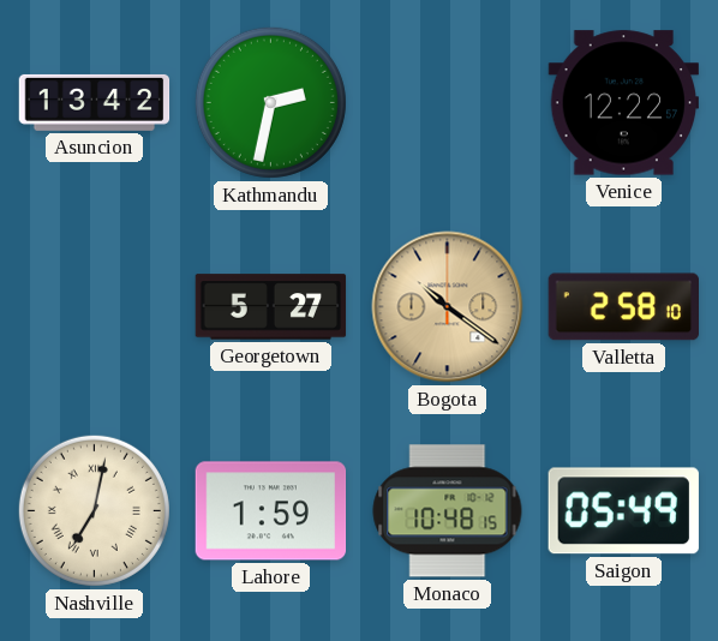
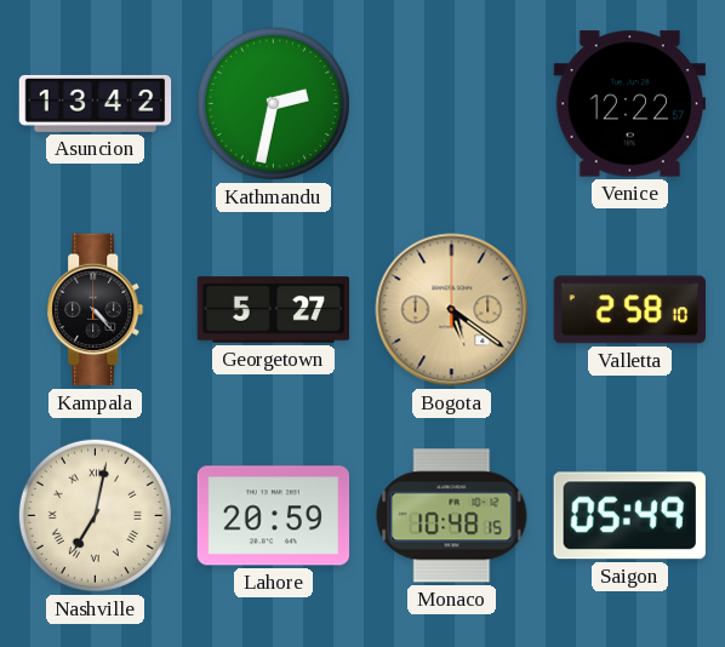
Kampala: none -> 4:23
Bogota: 10:21 -> 5:21
Lahore: 1:59 -> 20:59
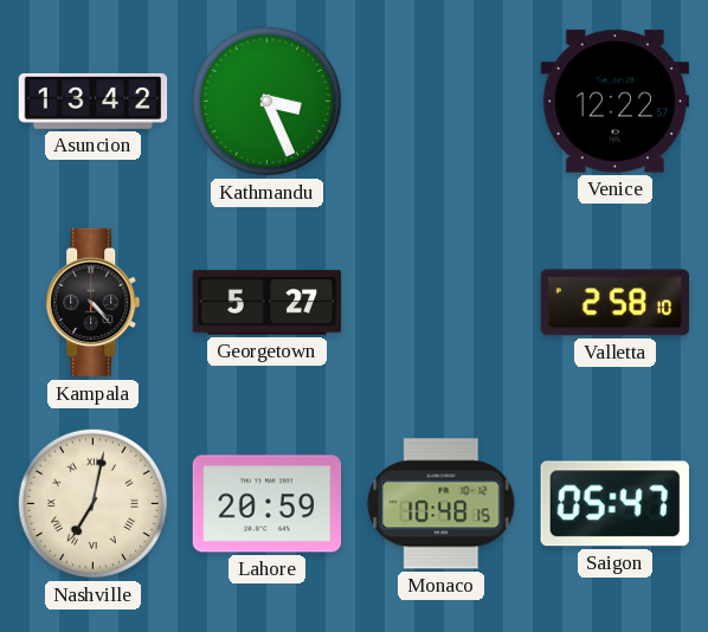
Kathmandu: 2:32 -> 3:26
Bogota: 5:21 -> none
Saigon: 05:49 -> 05:47
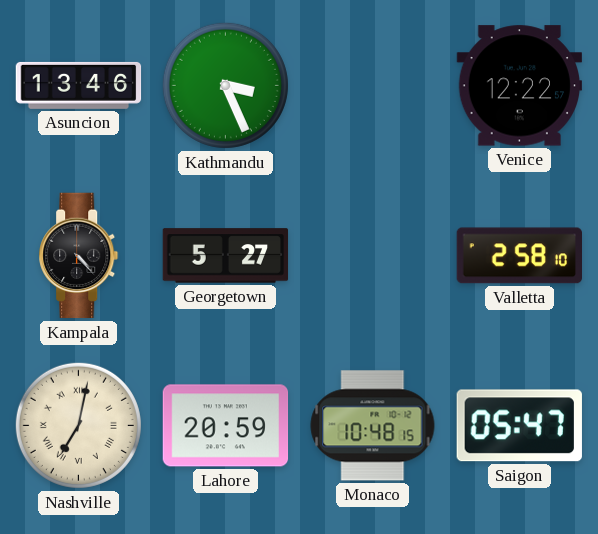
Asuncion: 13:42 -> 13:46
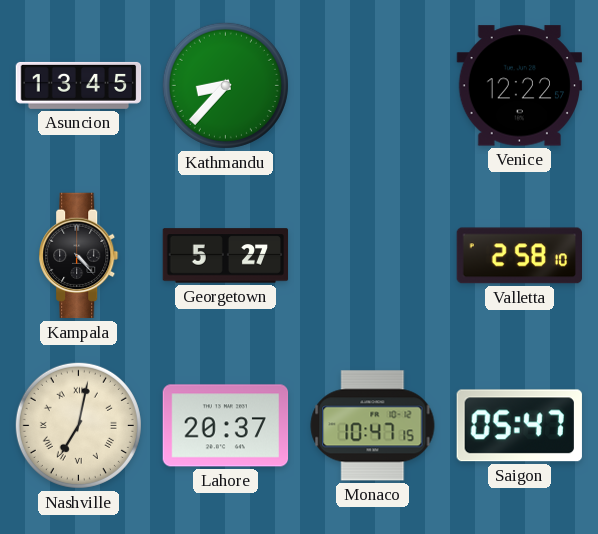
Asuncion: 13:46 -> 13:45
Kathmandu: 3:26 -> 8:37
Lahore: 20:59 -> 20:37
Monaco: 10:48 -> 10:47
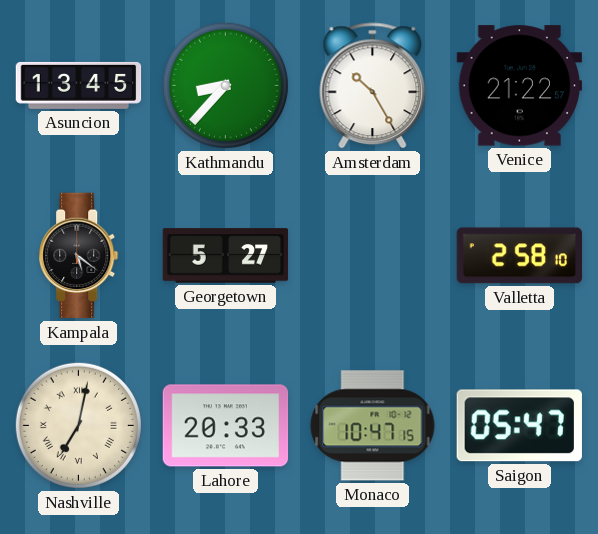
Amsterdam: none -> 10:25
Venice: 12:22 -> 21:22
Kampala: 4:23 -> 5:21
Lahore: 20:37 -> 20:33
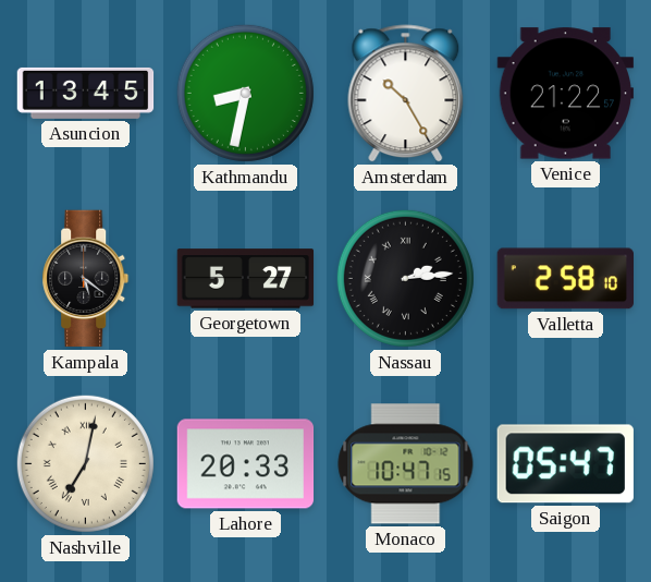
Kathmandu: 8:37 -> 8:32
Nassau: none -> 2:14
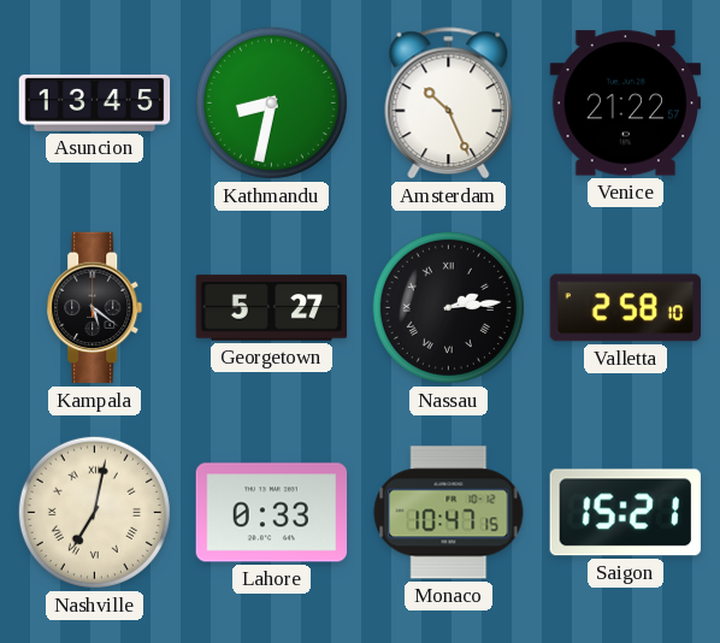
Amsterdam: 10:25 -> 10:26
Lahore: 20:33 -> 0:33
Saigon: 05:47 -> 15:21
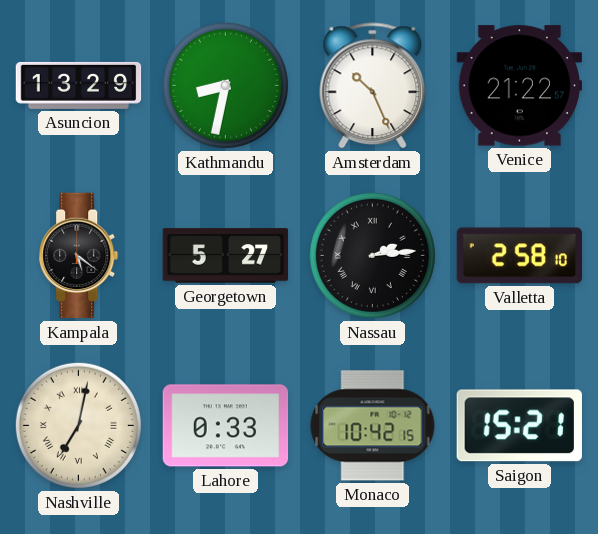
Asuncion: 13:45 -> 13:29
Monaco: 10:47 -> 10:42
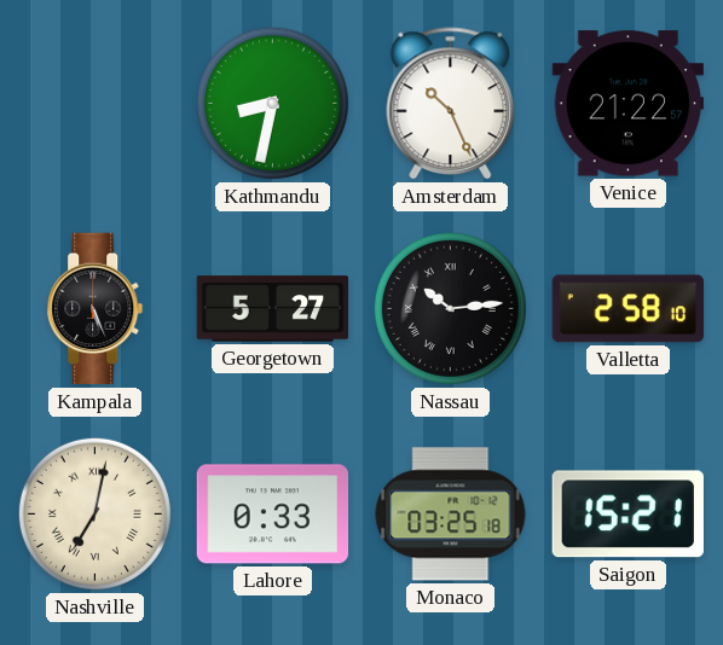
Asuncion: 13:29 -> none
Kampala: 5:21 -> 5:26
Nassau: 2:14 -> 10:14
Monaco: 10:42 -> 03:25
